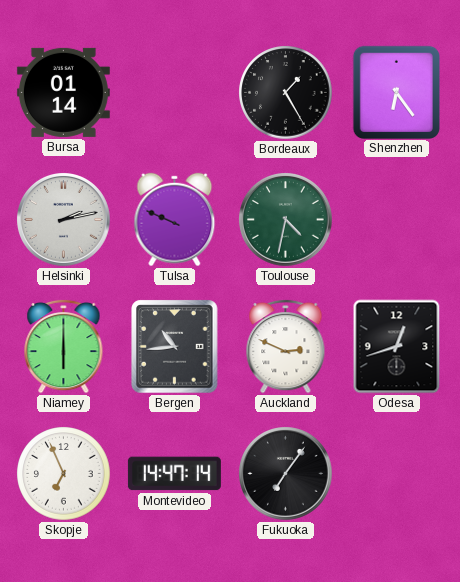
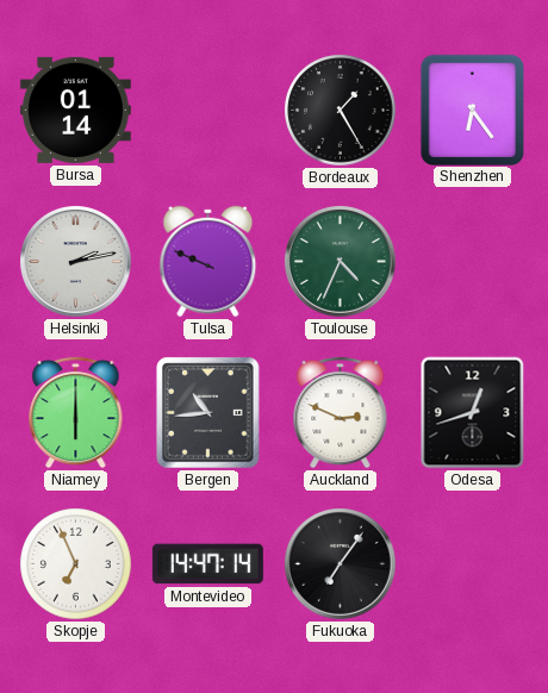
Toulouse: 4:32 -> 4:34
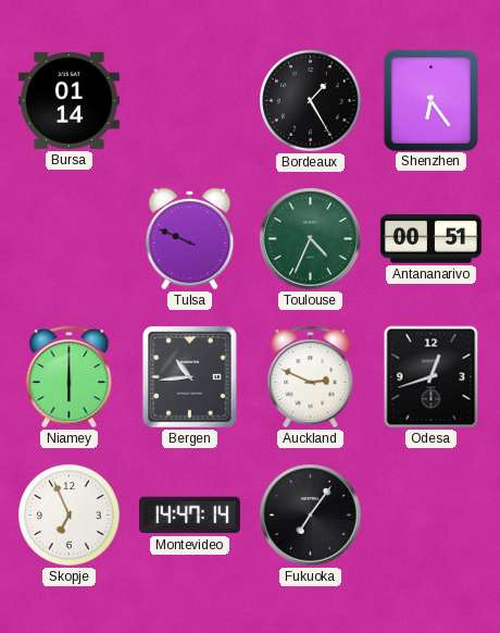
Helsinki: 2:13 -> none
Antananarivo: none -> 00:51
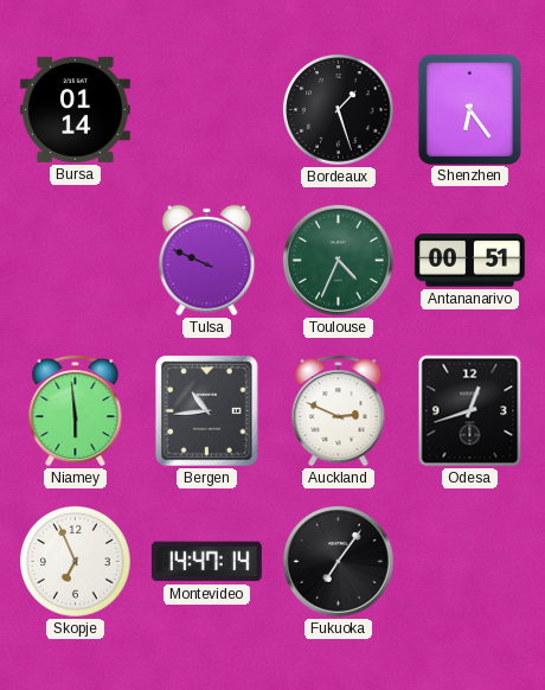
Bordeaux: 1:25 -> 1:27
Niamey: 6:00 -> 5:59
